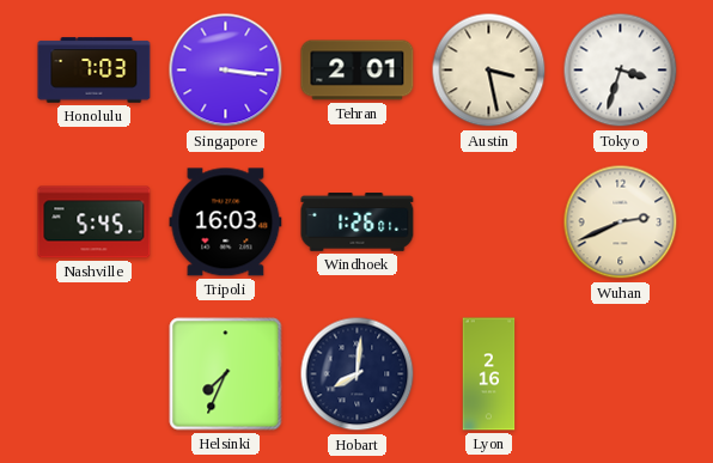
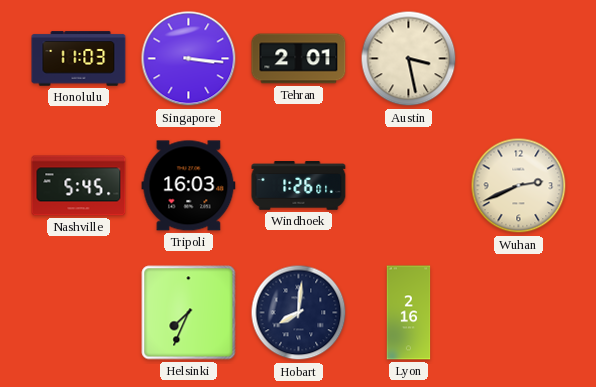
Honolulu: 7:03 -> 11:03
Tokyo: 3:33 -> none
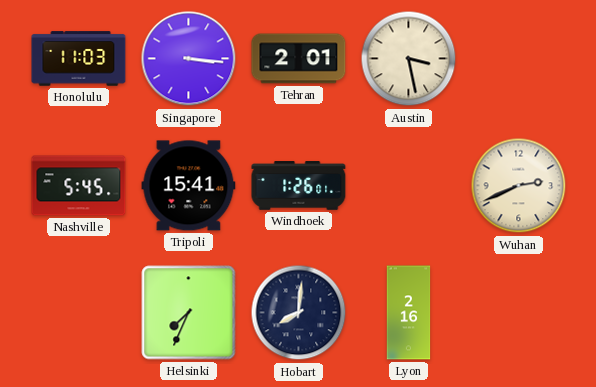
Tripoli: 16:03 -> 15:41
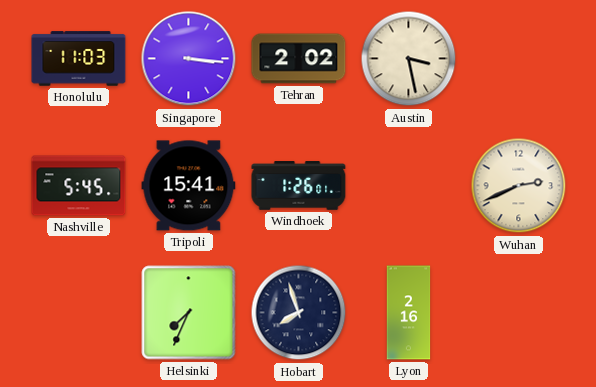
Tehran: 2:01 -> 2:02
Hobart: 8:01 -> 7:57
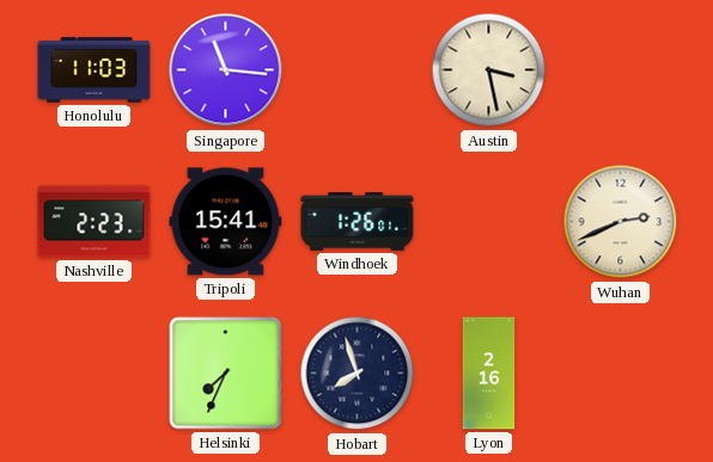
Singapore: 3:16 -> 11:16
Tehran: 2:02 -> none
Nashville: 5:45 -> 2:23
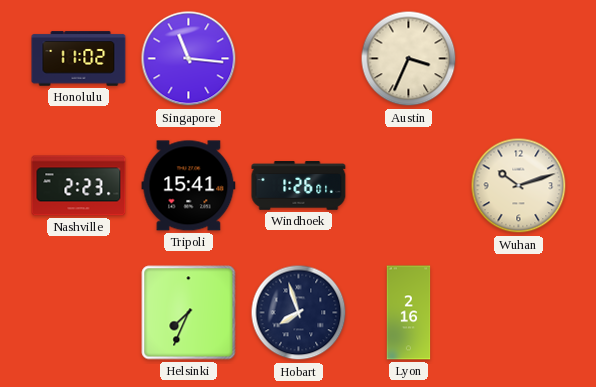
Honolulu: 11:03 -> 11:02
Austin: 3:28 -> 3:34
Wuhan: 2:41 -> 10:12
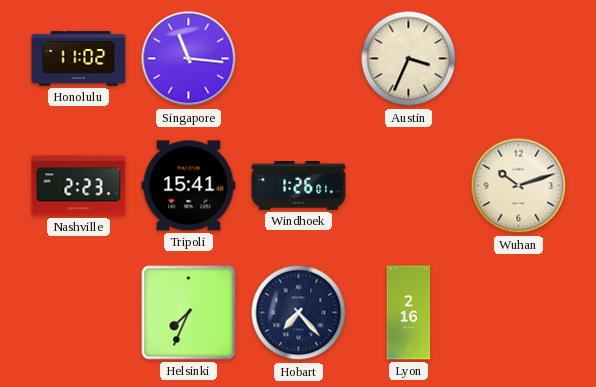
Hobart: 7:57 -> 7:23
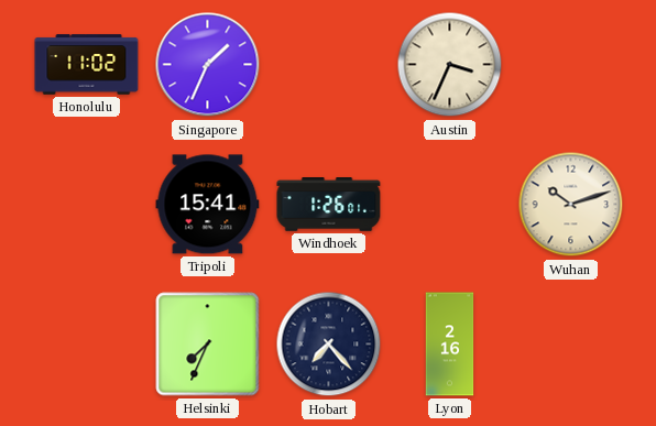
Singapore: 11:16 -> 1:34
Nashville: 2:23 -> none
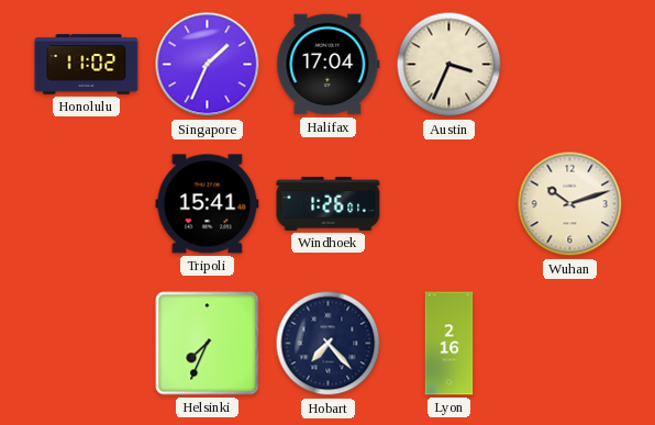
Halifax: none -> 17:04
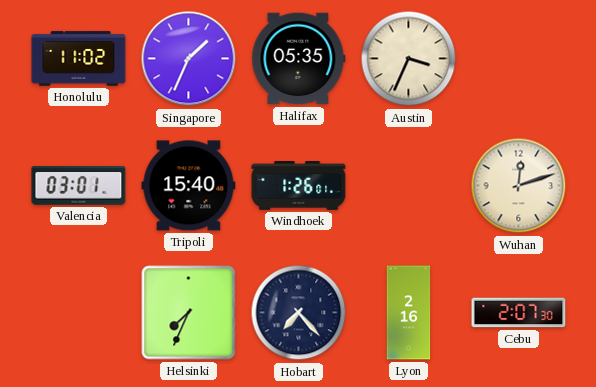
Halifax: 17:04 -> 05:35
Valencia: none -> 03:01
Tripoli: 15:41 -> 15:40
Wuhan: 10:12 -> 12:12
Cebu: none -> 2:07
